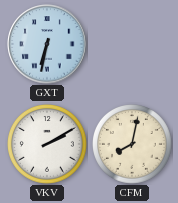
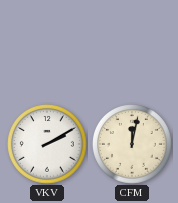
GXT: 6:32 -> none
CFM: 8:02 -> 12:02
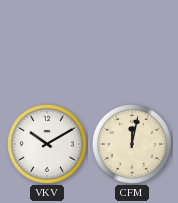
VKV: 2:10 -> 10:10
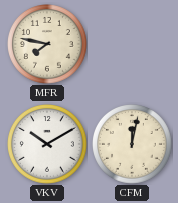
MFR: none -> 7:47
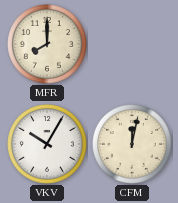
MFR: 7:47 -> 8:00
VKV: 10:10 -> 10:05
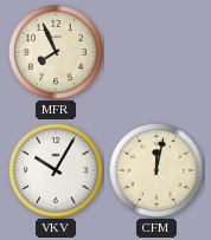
MFR: 8:00 -> 7:56
